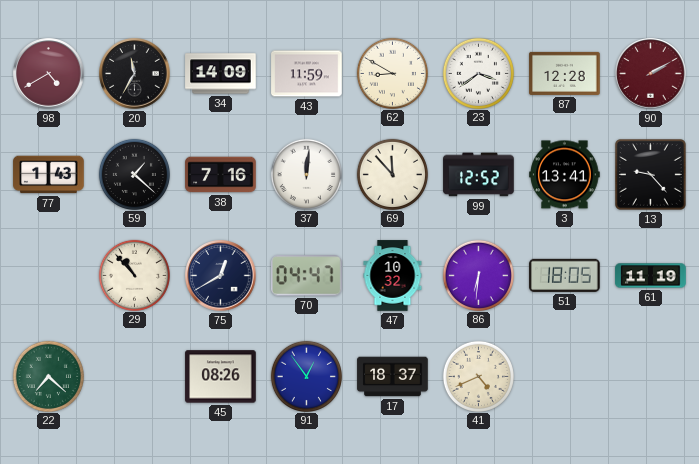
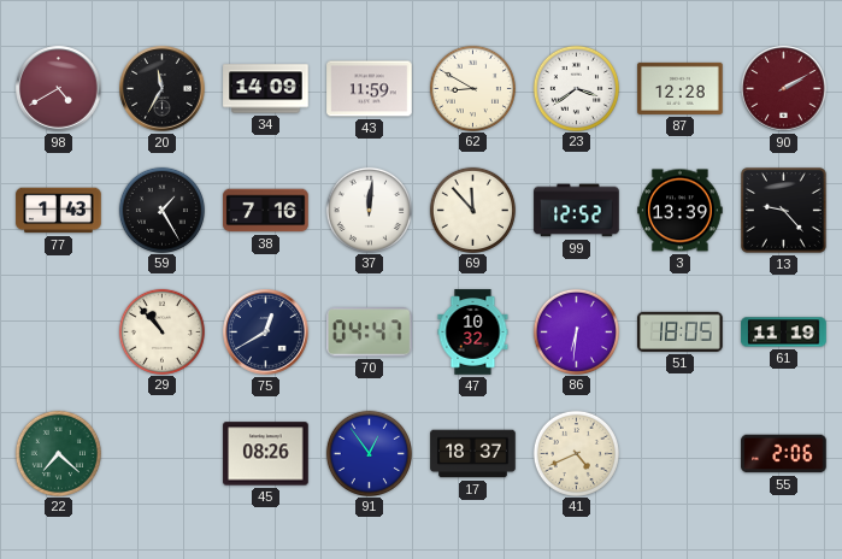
59: 1:22 -> 1:25
3: 13:41 -> 13:39
55: none -> 2:06
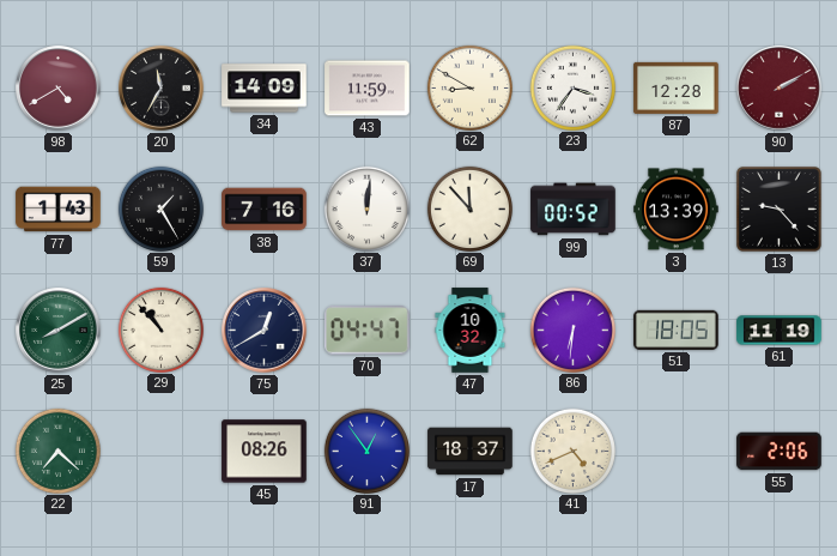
23: 3:39 -> 3:36
99: 12:52 -> 00:52
25: none -> 8:10
